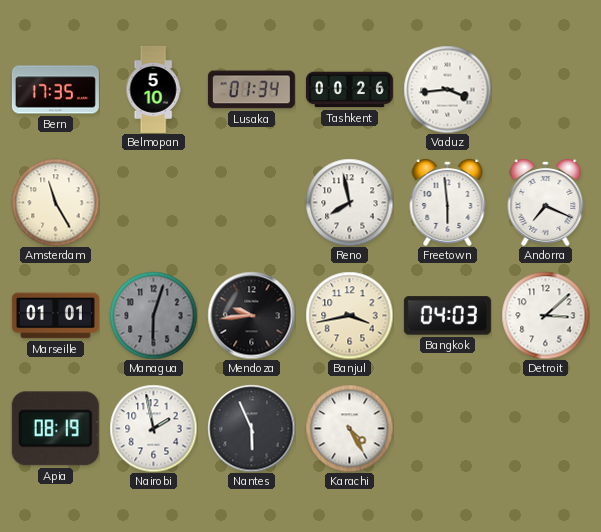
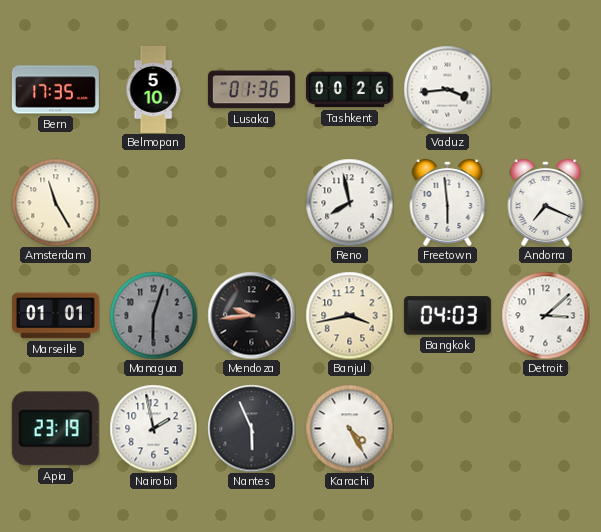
Lusaka: 01:34 -> 01:36
Apia: 08:19 -> 23:19
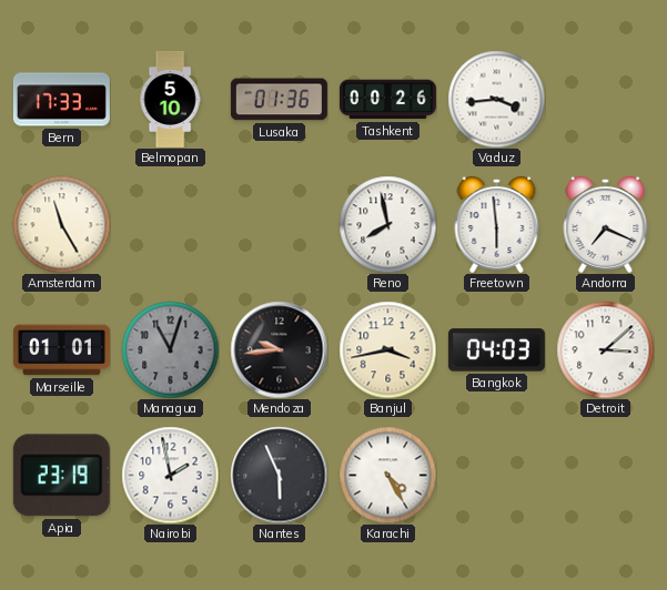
Bern: 17:35 -> 17:33
Managua: 6:03 -> 11:03
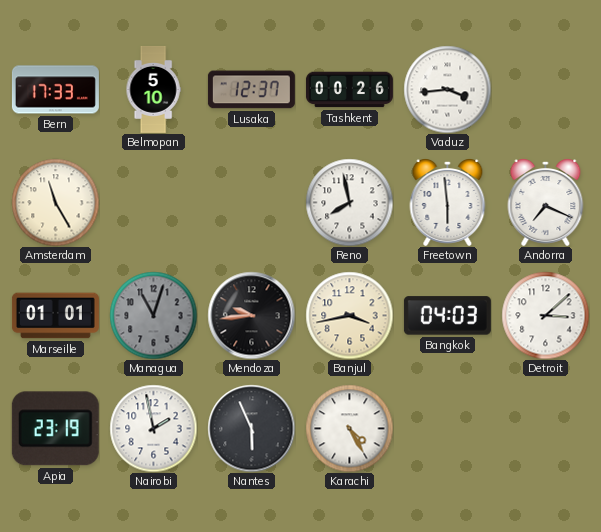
Lusaka: 01:36 -> 12:37
